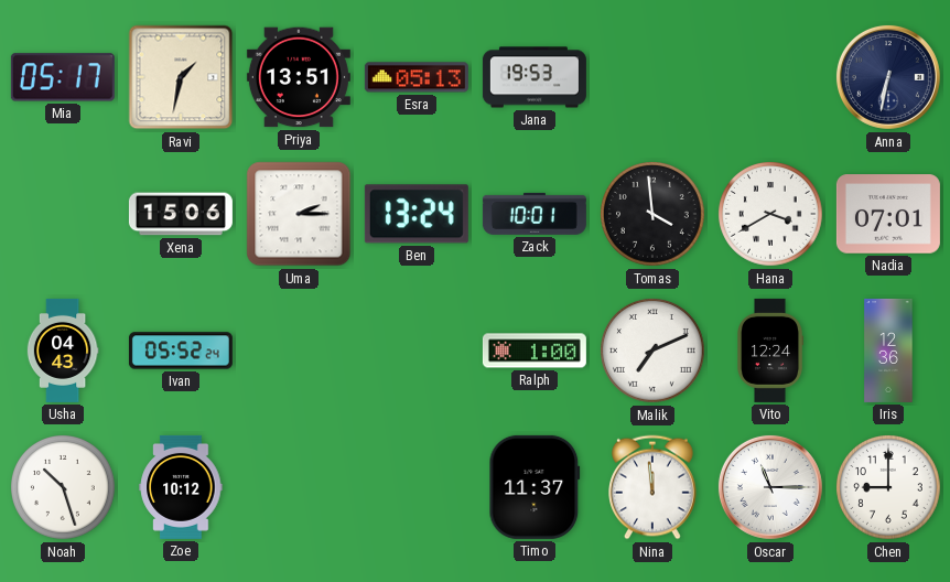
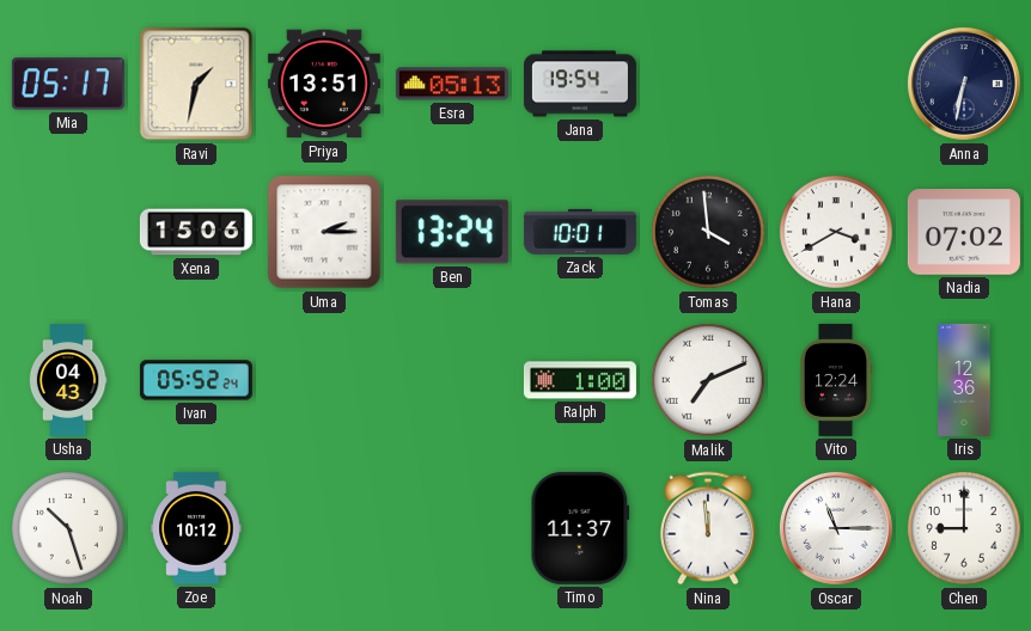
Jana: 19:53 -> 19:54
Nadia: 07:01 -> 07:02
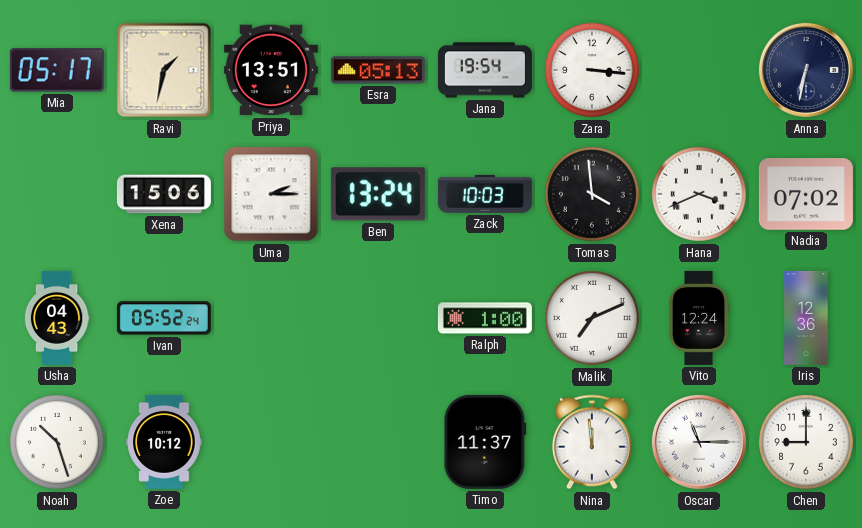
Zara: none -> 3:16
Zack: 10:01 -> 10:03
Hana: 3:40 -> 3:41
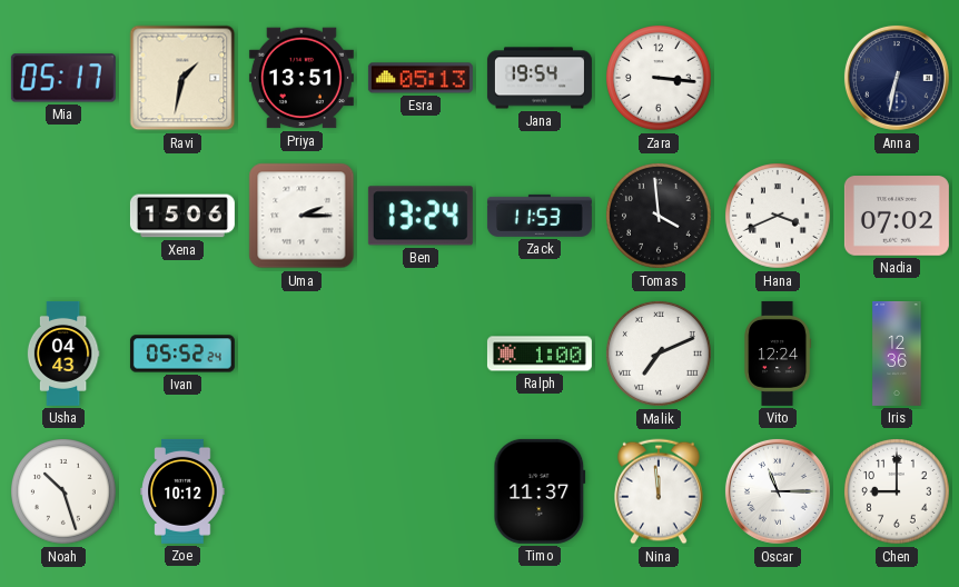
Zack: 10:03 -> 11:53
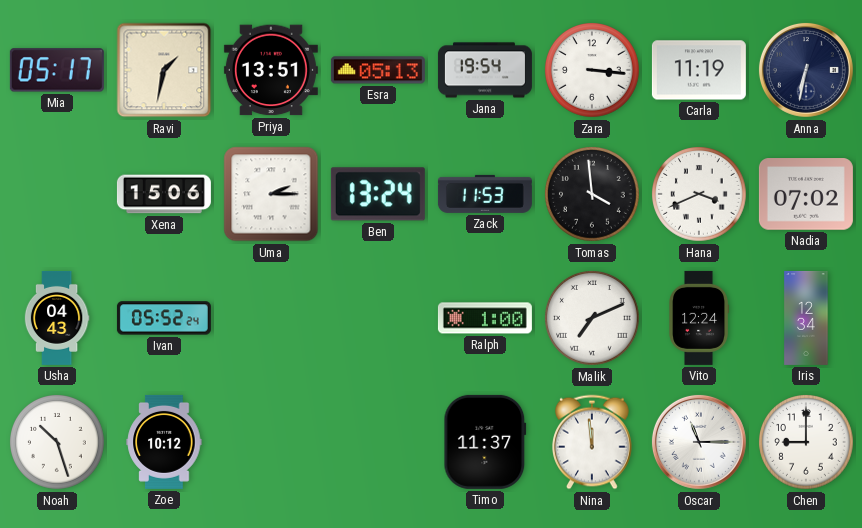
Carla: none -> 11:19
Iris: 12:36 -> 12:34
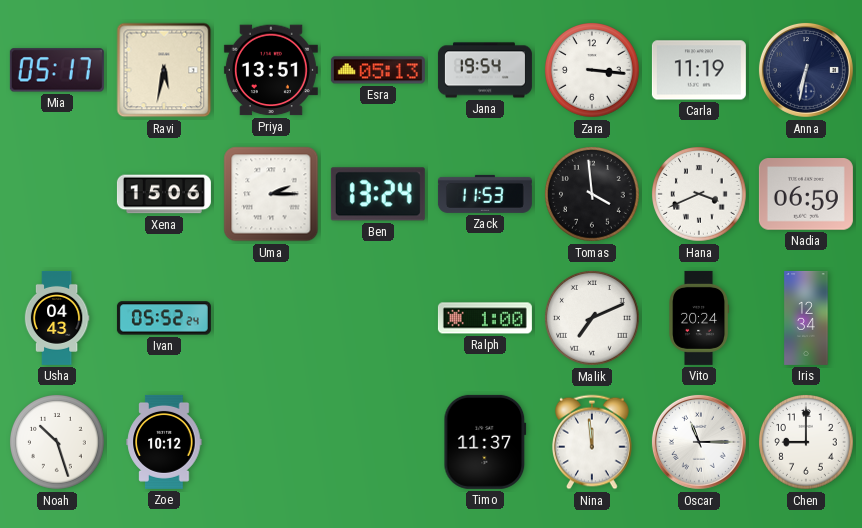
Ravi: 1:32 -> 5:32
Nadia: 07:02 -> 06:59
Vito: 12:24 -> 20:24
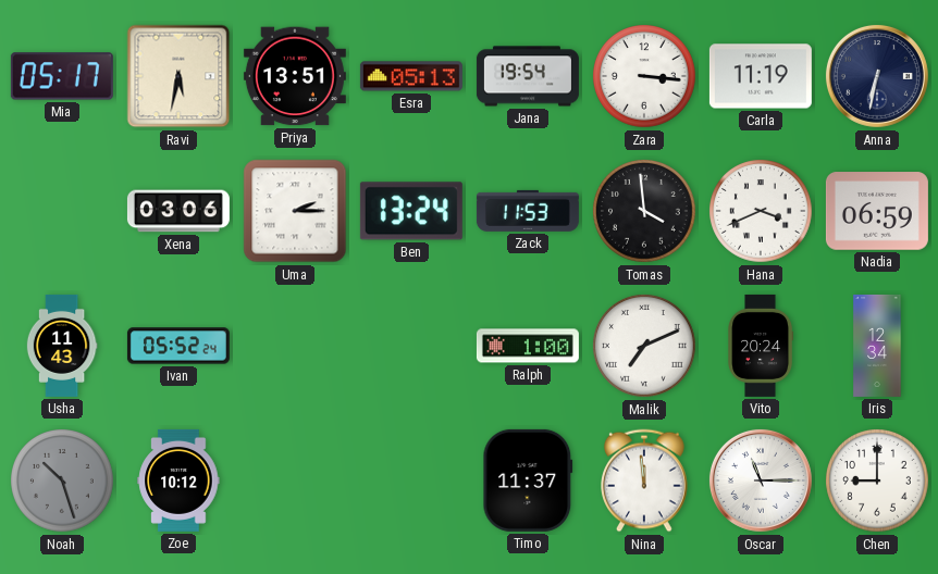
Xena: 15:06 -> 03:06
Usha: 04:43 -> 11:43
Noah dial: white -> grey
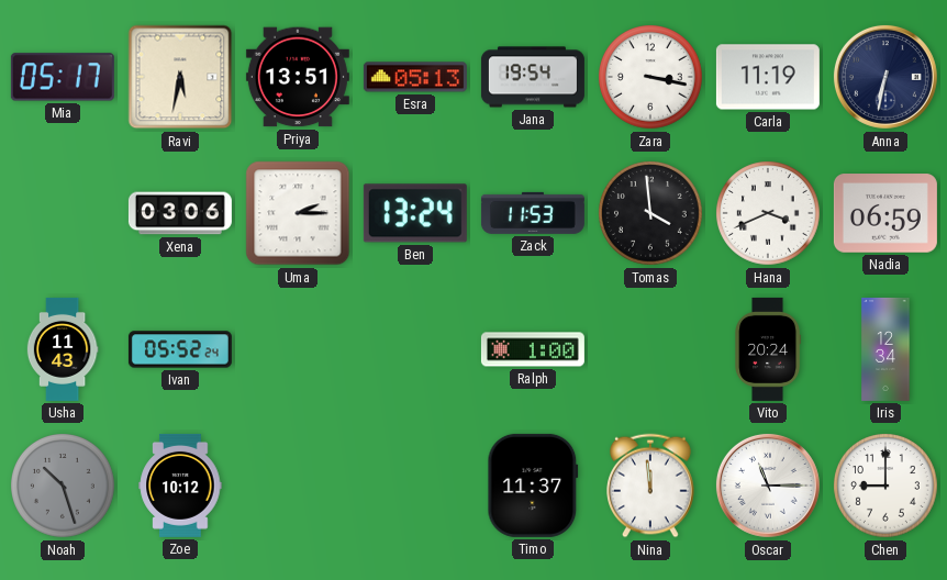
Zara: 3:16 -> 3:17
Malik: 7:11 -> none
